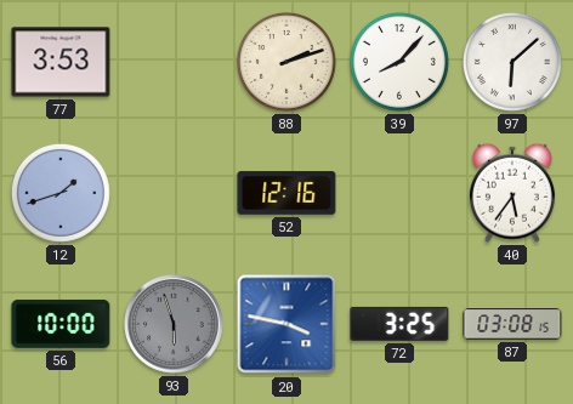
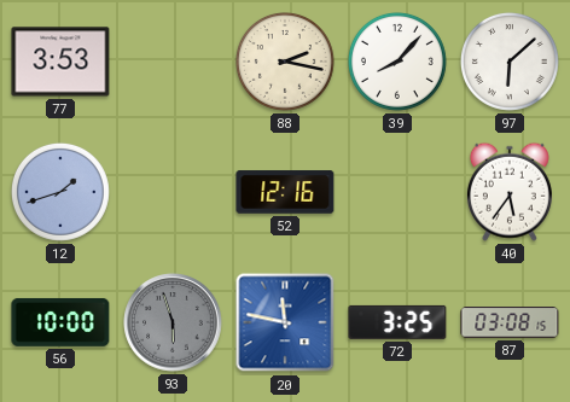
88: 2:12 -> 2:17
20: 3:47 -> 11:47
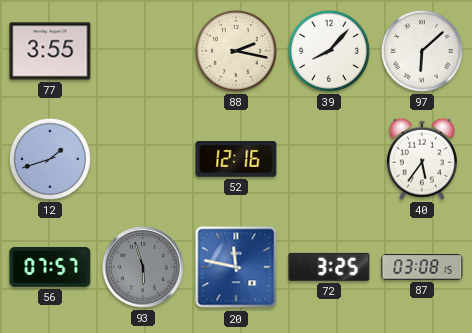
77: 3:53 -> 3:55
56: 10:00 -> 07:57
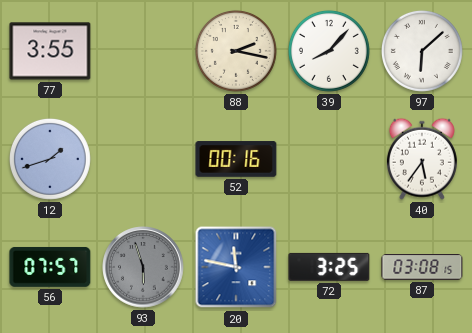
52: 12:16 -> 00:16
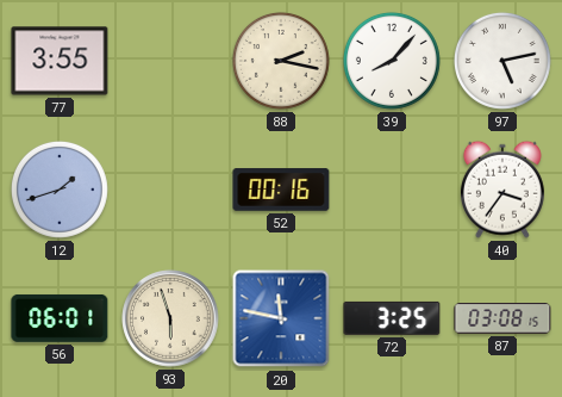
97: 6:08 -> 5:13
40: 5:36 -> 3:36
56: 07:57 -> 06:01
93 dial: grey -> cream
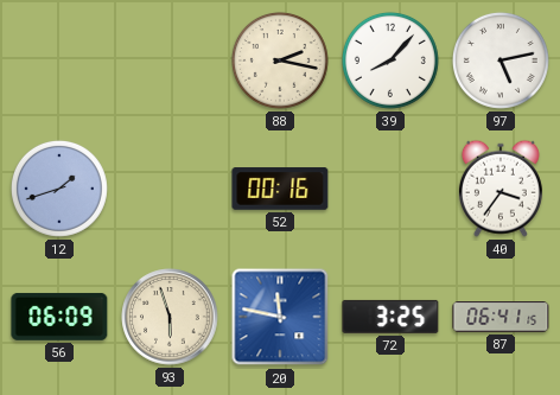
77: 3:55 -> none
56: 06:01 -> 06:09
87: 03:08 -> 06:41
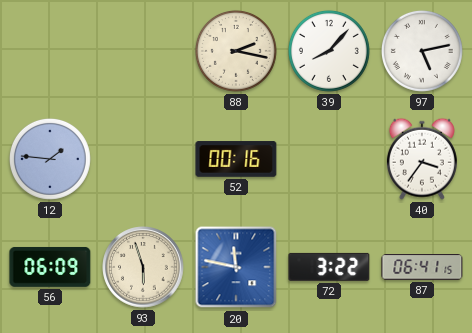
12: 1:42 -> 1:46
72: 3:25 -> 3:22
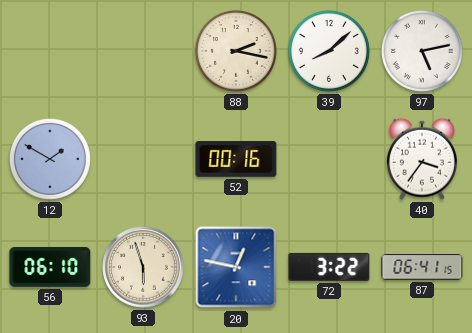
39: 8:07 -> 8:08
12: 1:46 -> 1:50
56: 06:09 -> 06:10
20: 11:47 -> 12:47
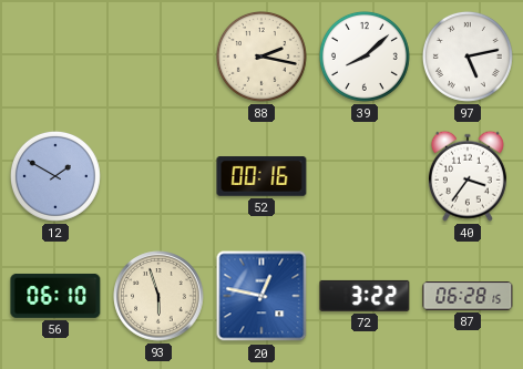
87: 06:41 -> 06:28
